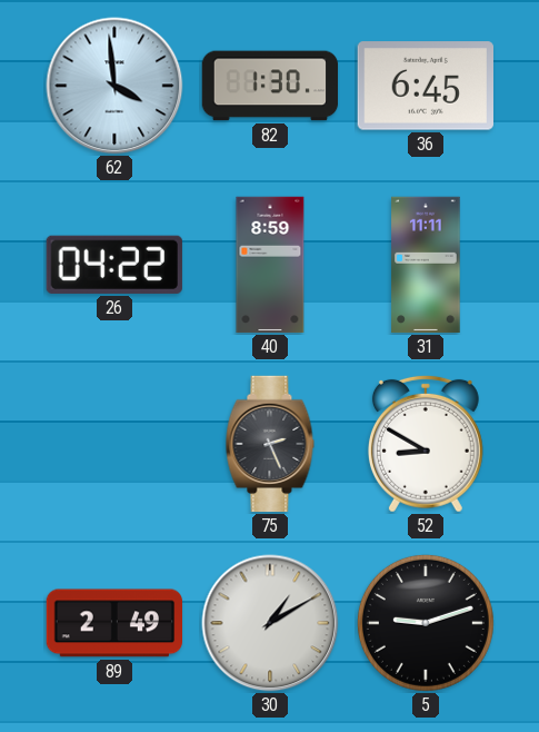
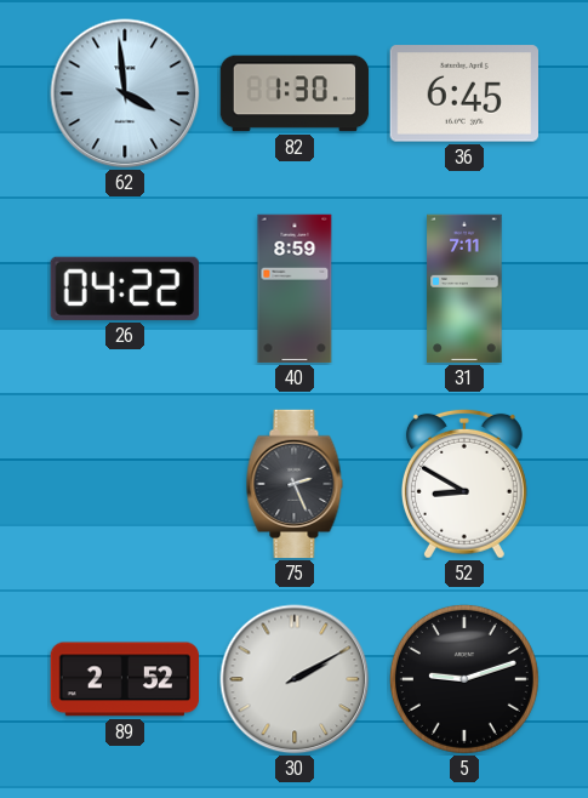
31: 11:11 -> 7:11
89: 2:49 -> 2:52
30: 1:10 -> 2:10
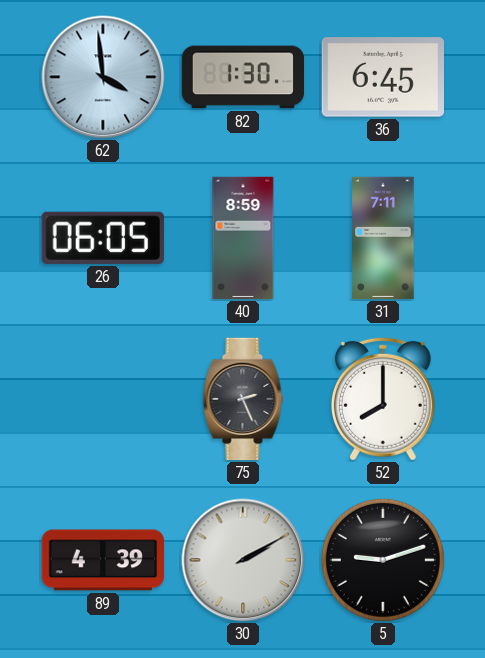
26: 04:22 -> 06:05
52: 8:50 -> 8:00
89: 2:52 -> 4:39
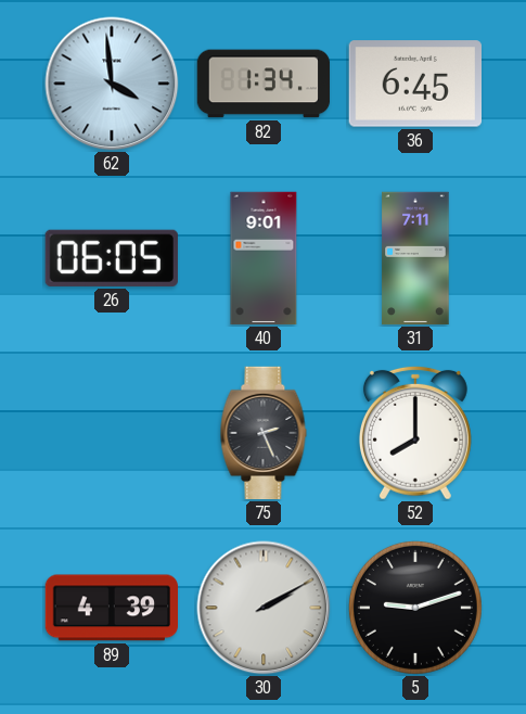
82: 1:30 -> 1:34
40: 8:59 -> 9:01
